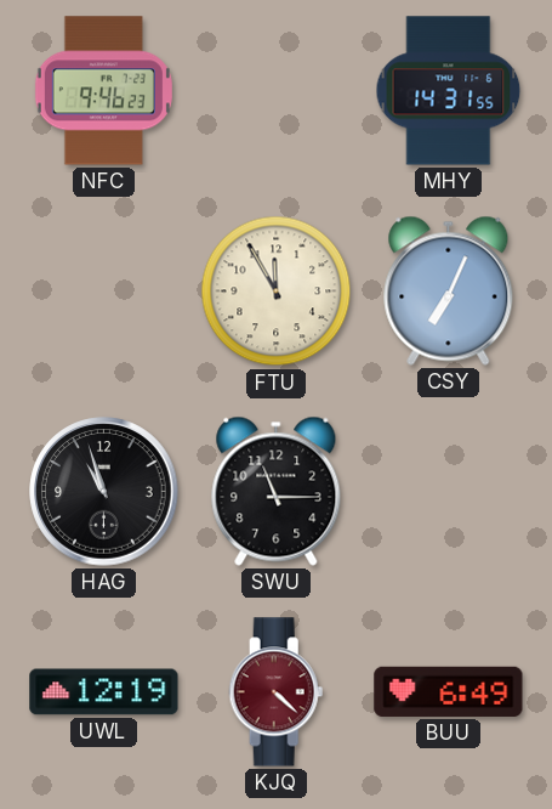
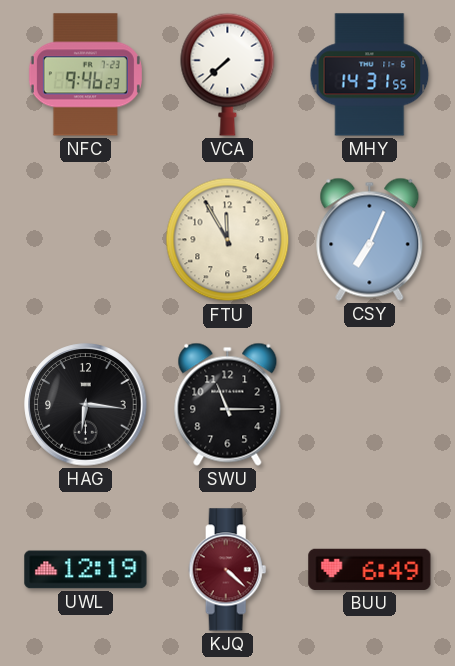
VCA: none -> 7:38
HAG: 10:57 -> 6:16
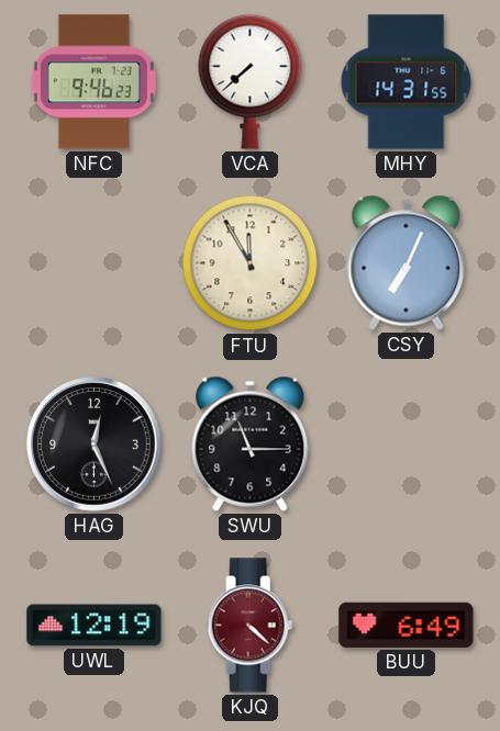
HAG: 6:16 -> 12:26
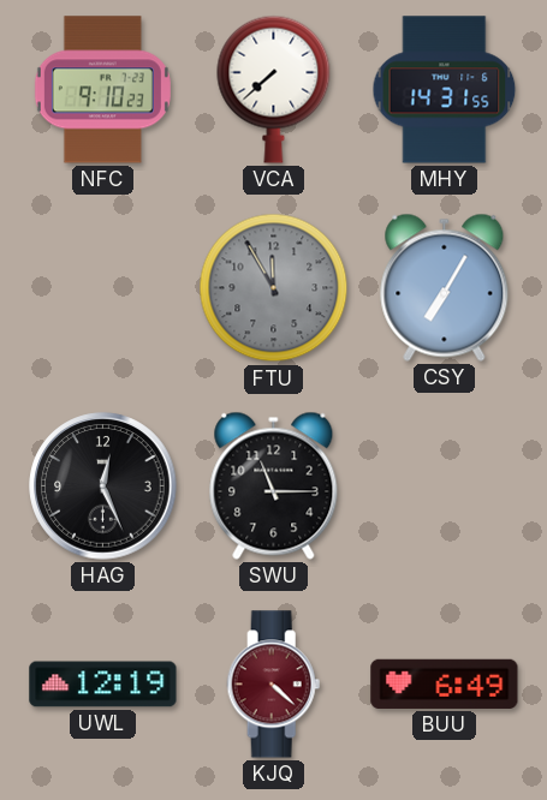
NFC: 9:46 -> 9:10
FTU dial: cream -> grey
CSY: 7:04 -> 7:05
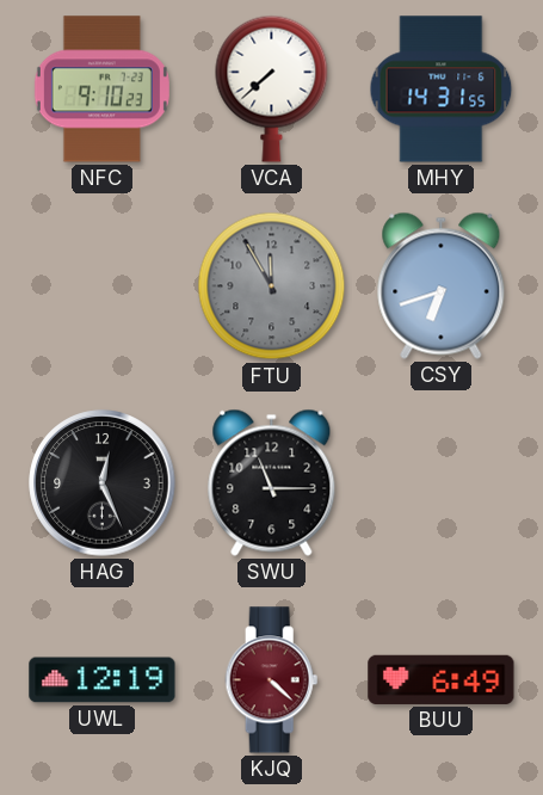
CSY: 7:05 -> 6:42
